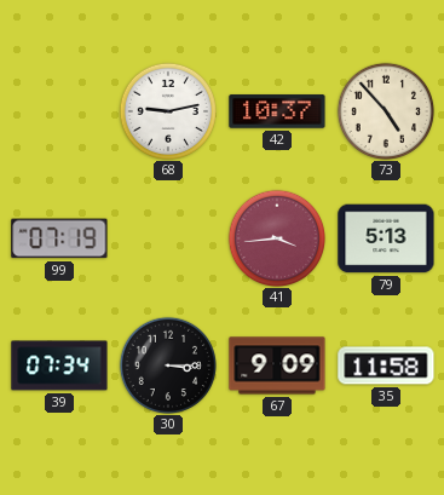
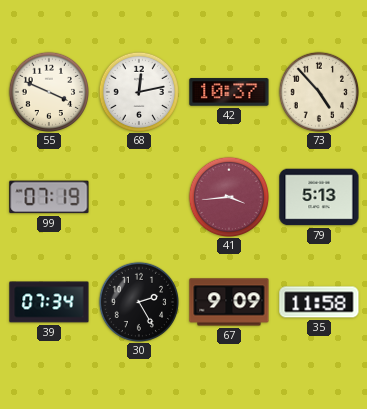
55: none -> 3:49
68: 9:13 -> 12:13
30: 3:15 -> 2:25
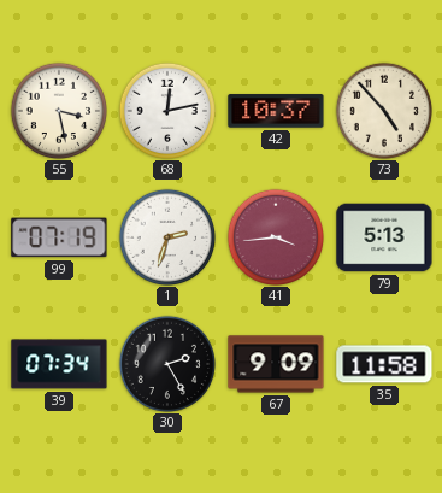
55: 3:49 -> 3:28
1: none -> 2:33
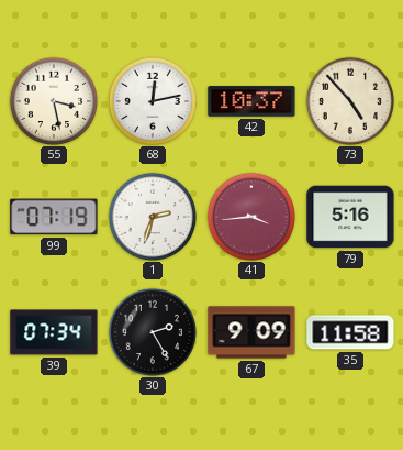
79: 5:13 -> 5:16
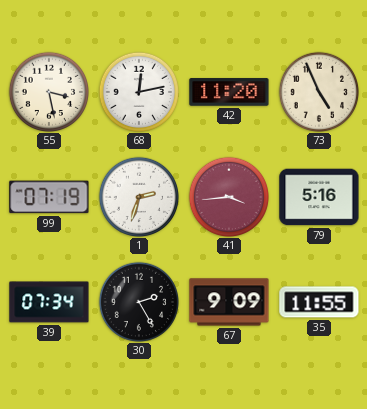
42: 10:37 -> 11:20
73: 4:53 -> 4:56
35: 11:58 -> 11:55
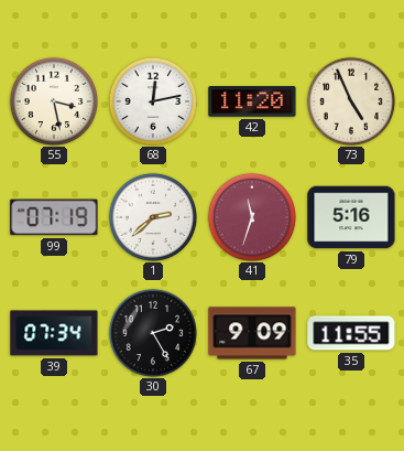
1: 2:33 -> 2:38
41: 3:44 -> 11:33
